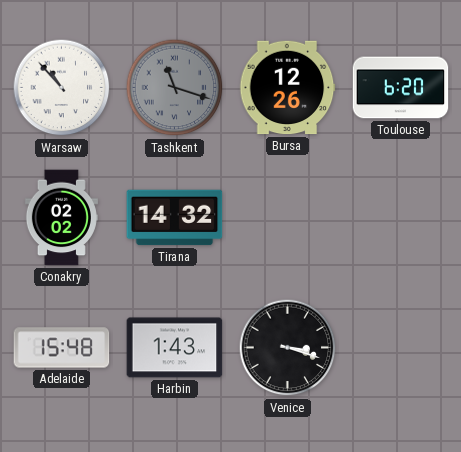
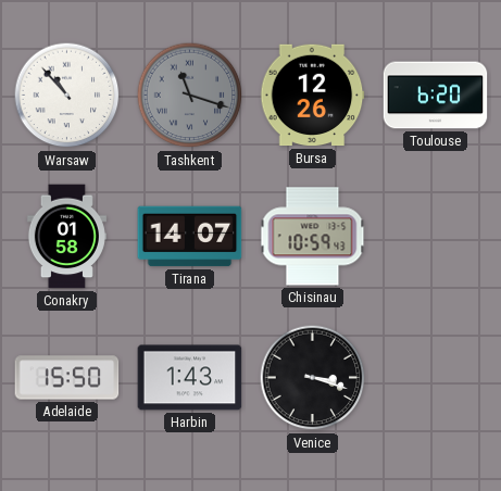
Conakry: 02:02 -> 01:58
Tirana: 14:32 -> 14:07
Chisinau: none -> 10:59
Adelaide: 15:48 -> 15:50
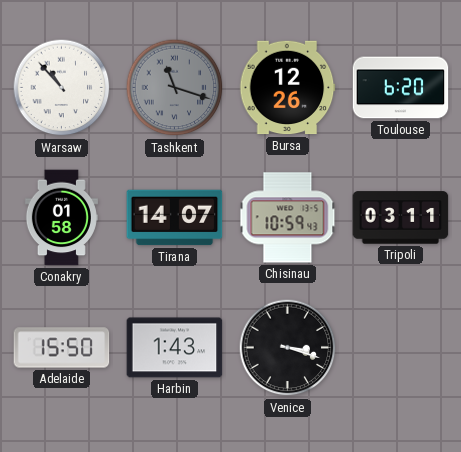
Tripoli: none -> 03:11
